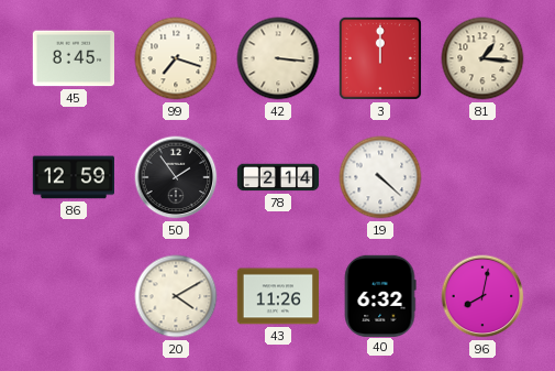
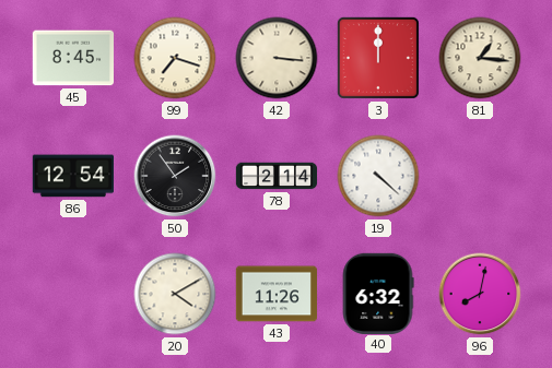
86: 12:59 -> 12:54
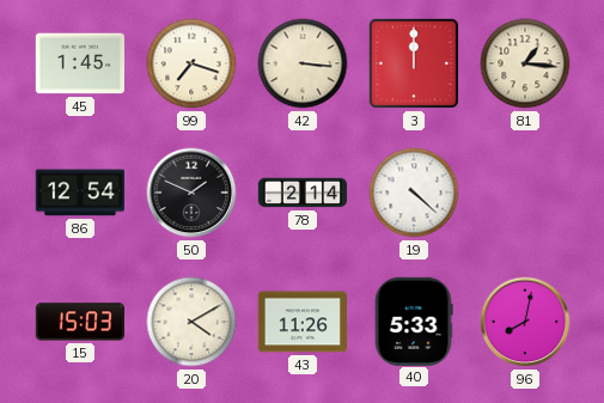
45: 8:45 -> 1:45
50: 1:54 -> 1:49
15: none -> 15:03
40: 6:32 -> 5:33
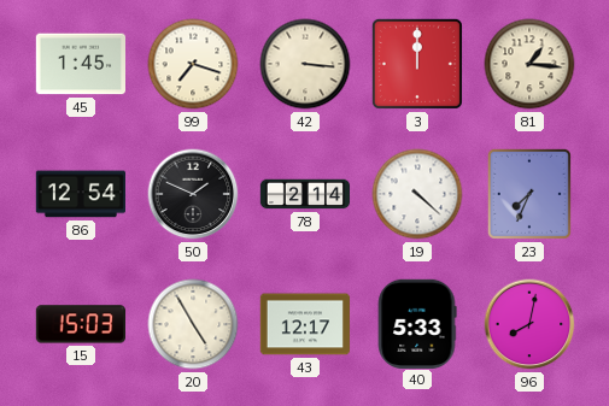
23: none -> 7:34
20: 4:10 -> 4:55
43: 11:26 -> 12:17
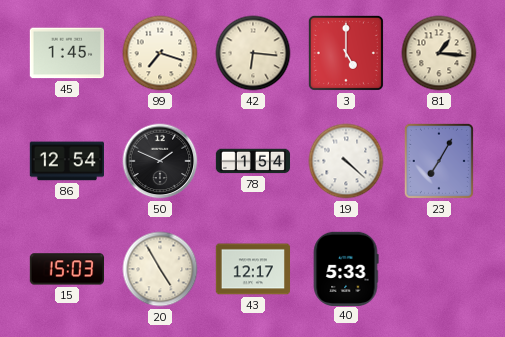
42: 3:16 -> 6:16
3: 12:00 -> 5:00
78: 2:14 -> 1:54
23: 7:34 -> 7:05
96: 8:02 -> none
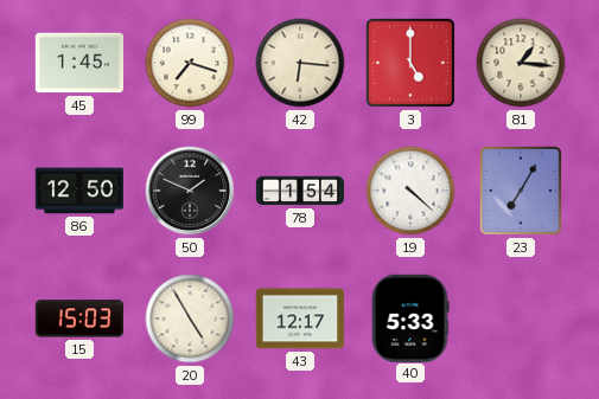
86: 12:54 -> 12:50
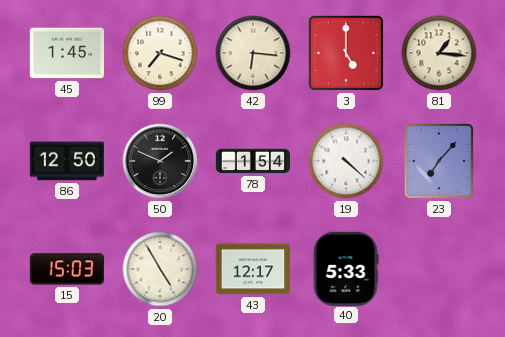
23: 7:05 -> 7:07
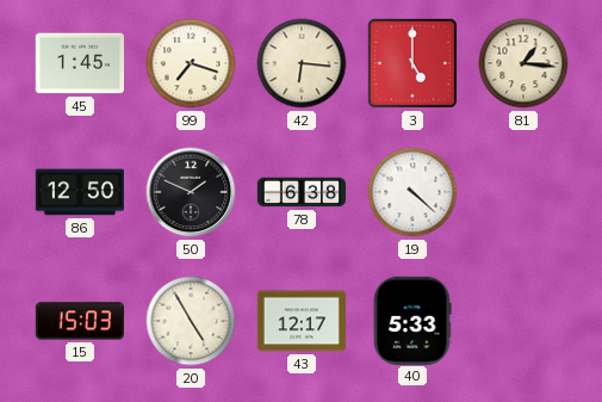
78: 1:54 -> 6:38
23: 7:07 -> none
